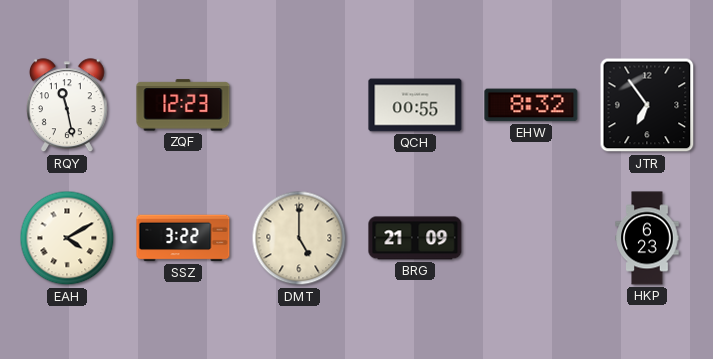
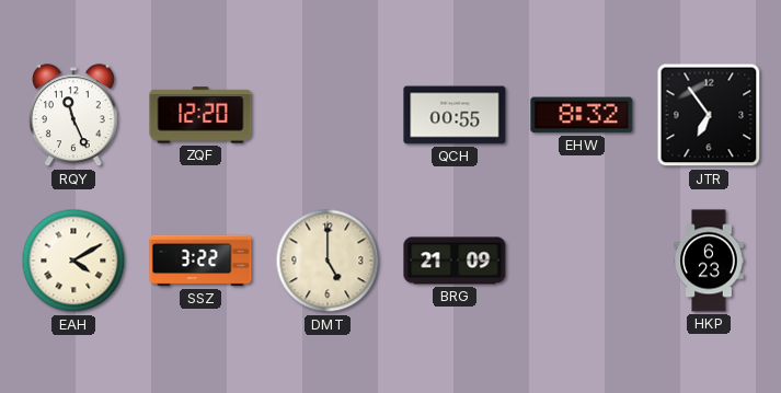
RQY: 11:28 -> 11:26
ZQF: 12:23 -> 12:20
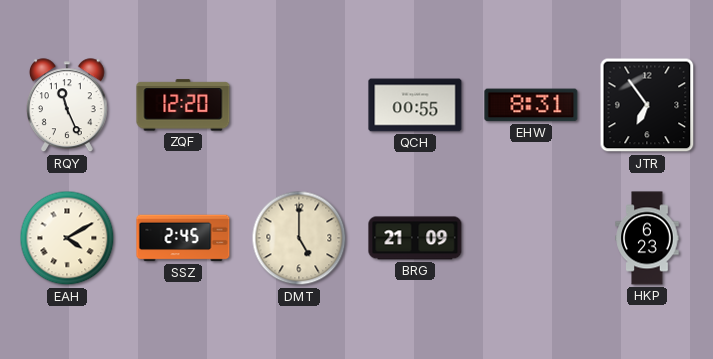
EHW: 8:32 -> 8:31
SSZ: 3:22 -> 2:45
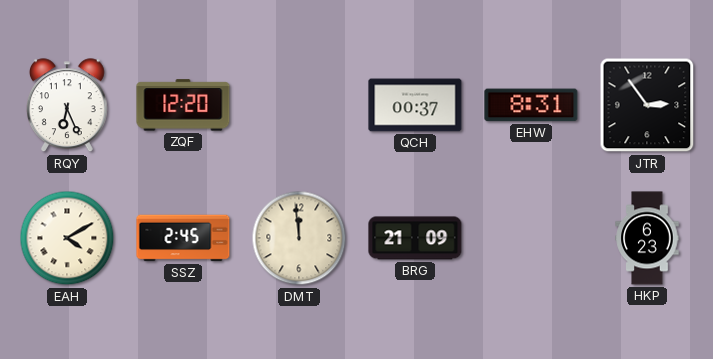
RQY: 11:26 -> 6:26
QCH: 00:55 -> 00:37
JTR: 6:54 -> 2:54
DMT: 5:00 -> 11:59
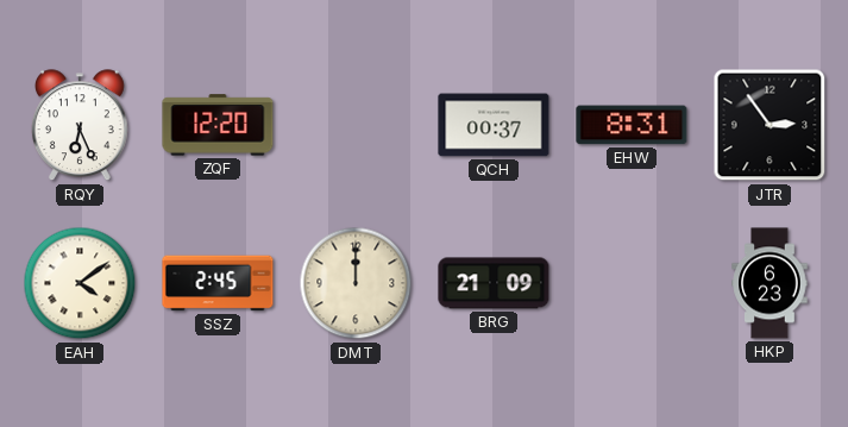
EAH: 4:10 -> 4:09
DMT: 11:59 -> 12:00
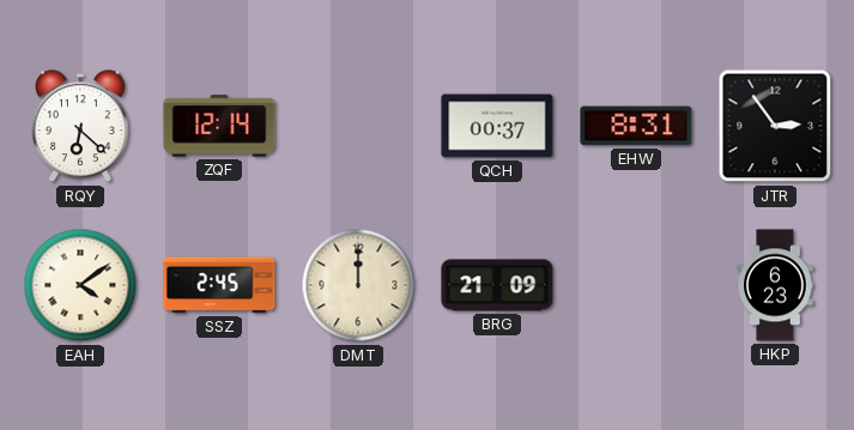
RQY: 6:26 -> 6:22
ZQF: 12:20 -> 12:14
